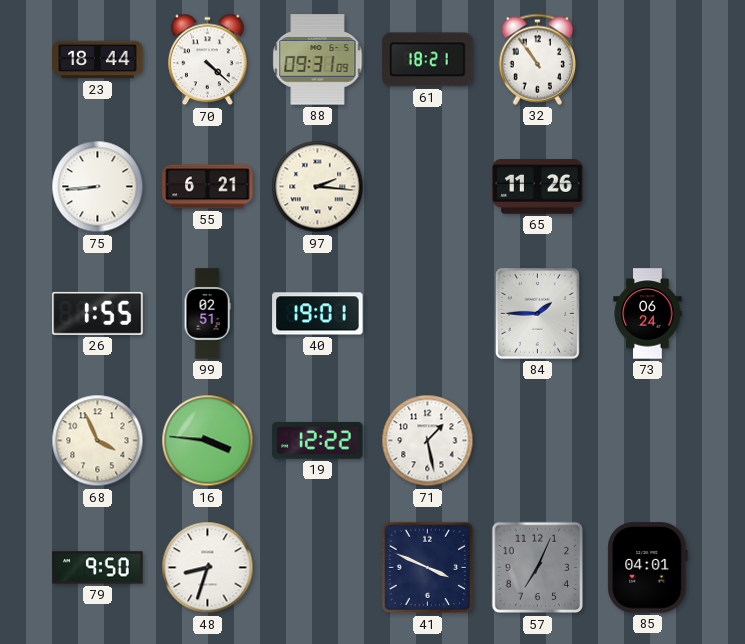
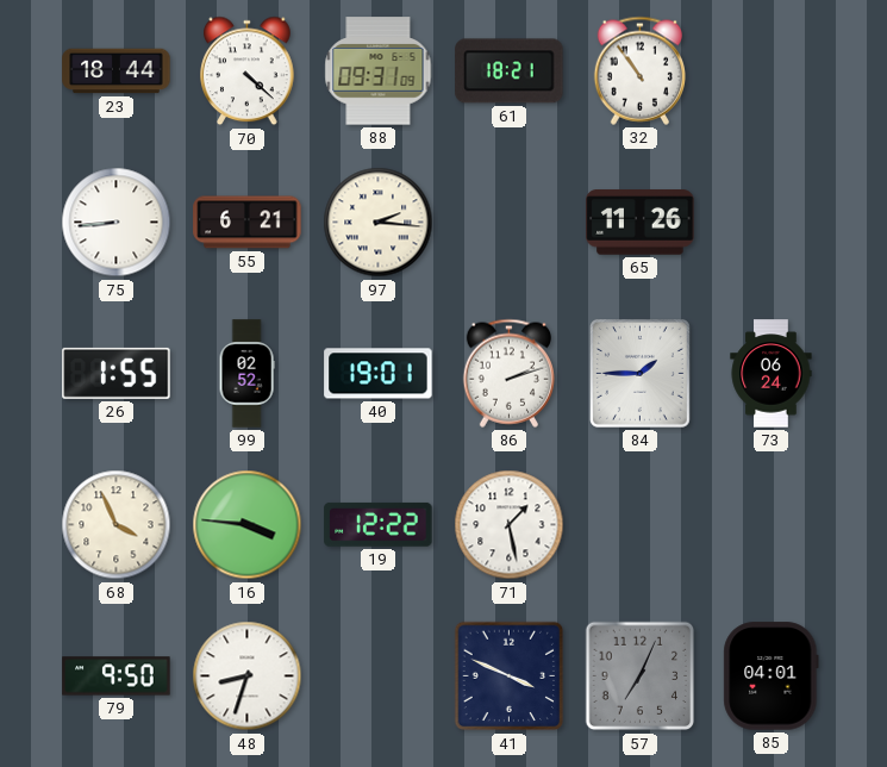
99: 02:51 -> 02:52
86: none -> 2:12
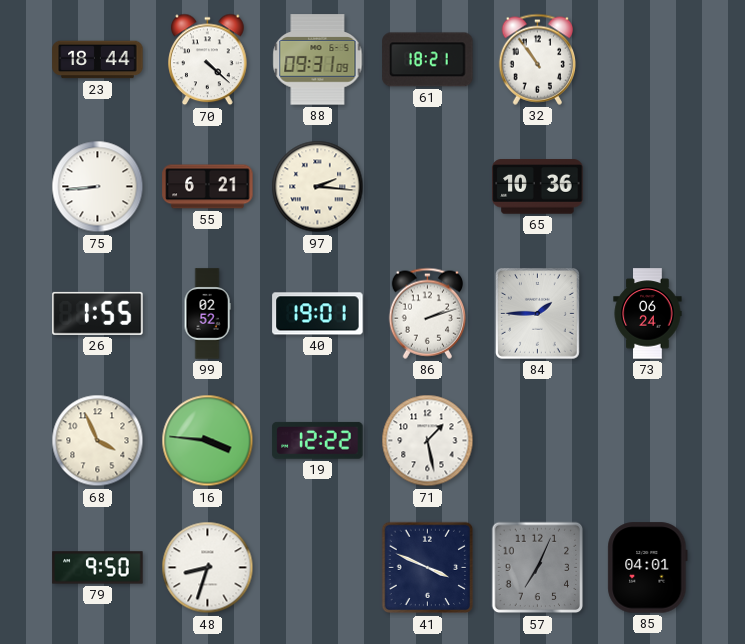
65: 11:26 -> 10:36
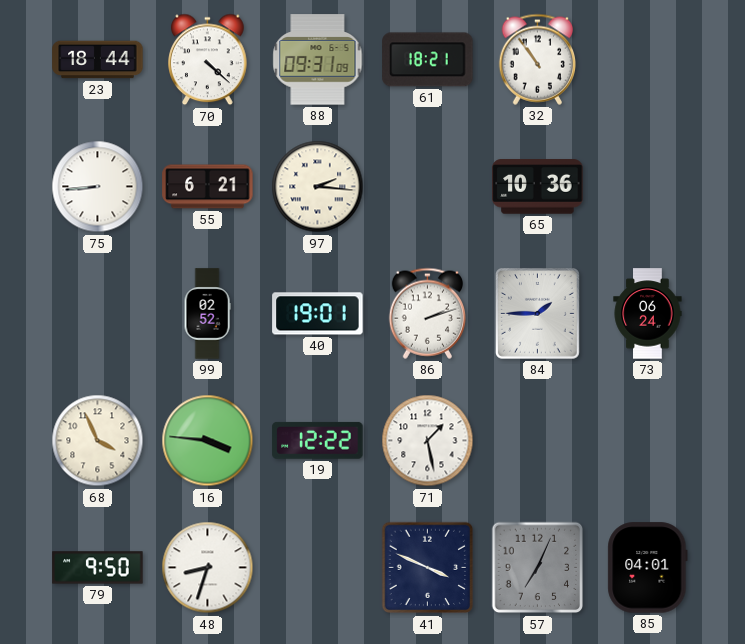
26: 1:55 -> none
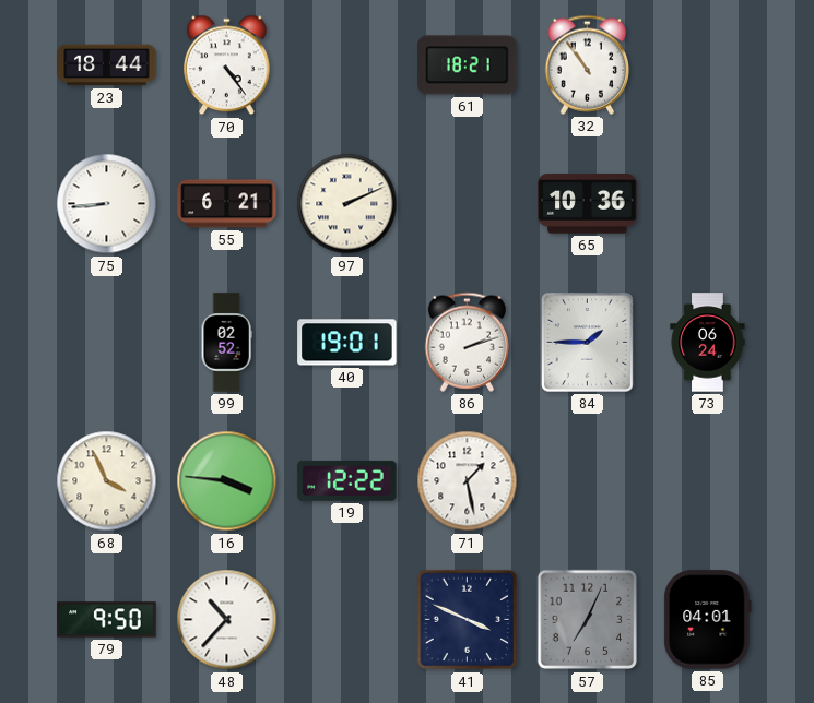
70: 4:22 -> 4:24
88: 09:31 -> none
97: 2:16 -> 2:11
48: 8:33 -> 10:37
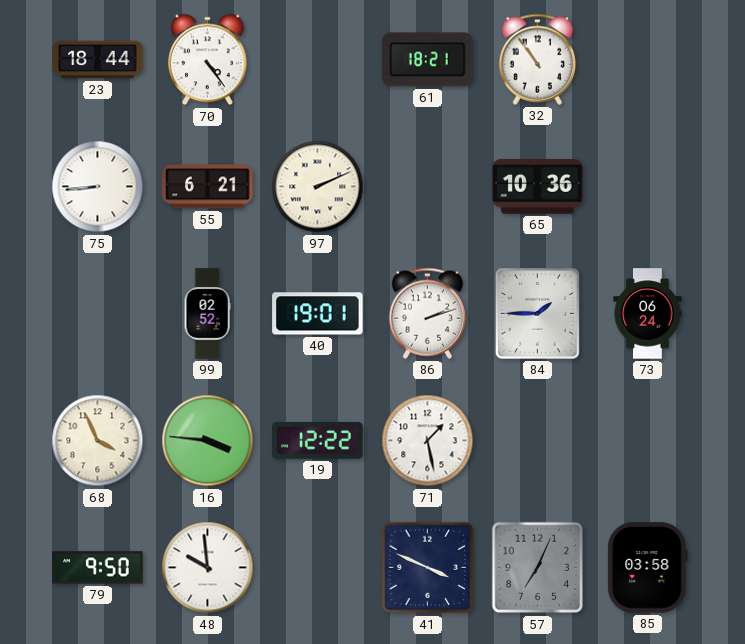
48: 10:37 -> 9:59
85: 04:01 -> 03:58
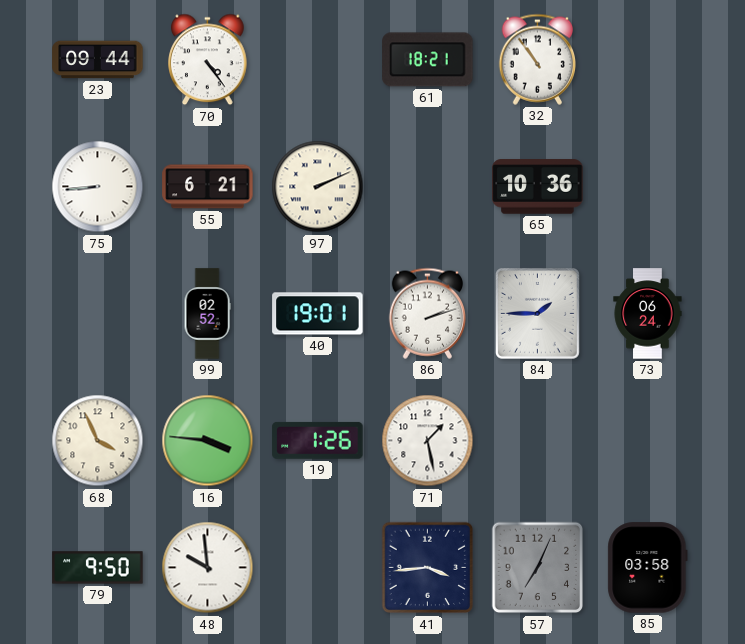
23: 18:44 -> 09:44
19: 12:22 -> 1:26
41: 3:49 -> 3:44
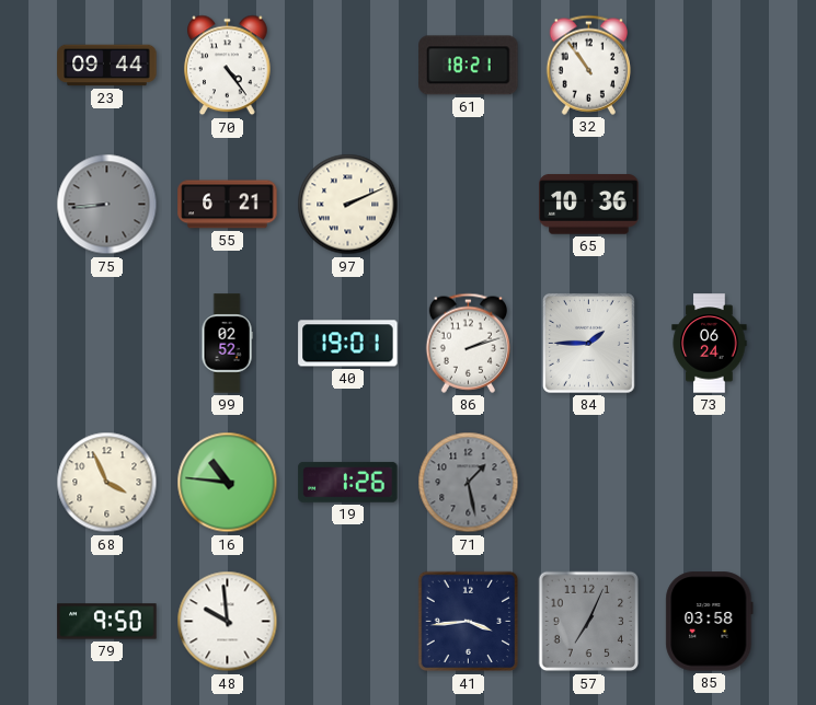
75 dial: white -> grey
16: 3:46 -> 10:46
71 dial: white -> grey
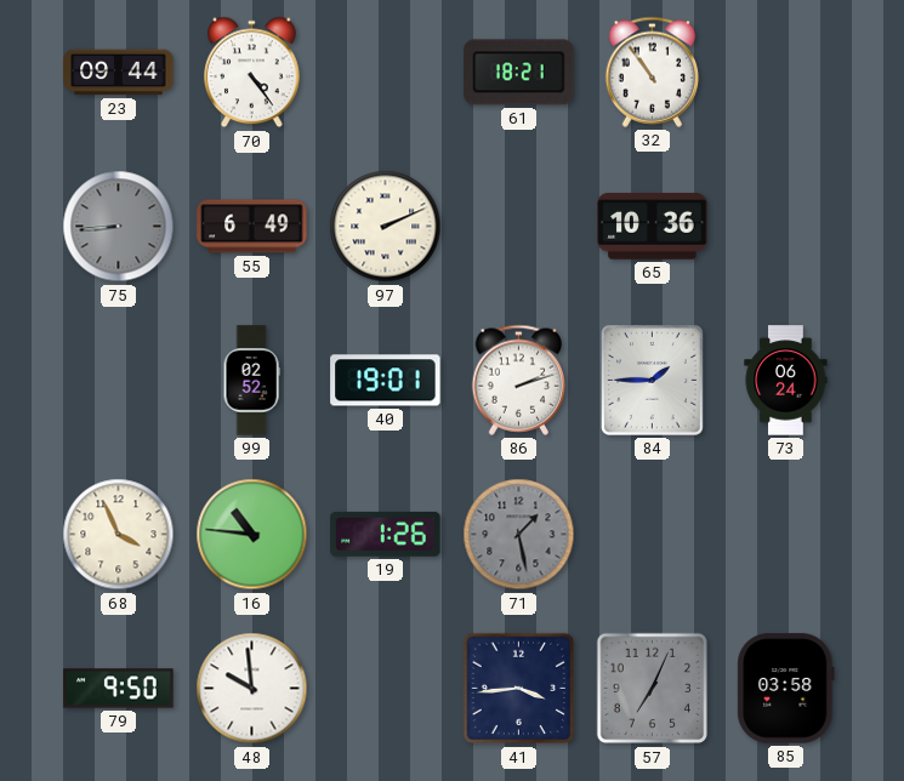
55: 6:21 -> 6:49
